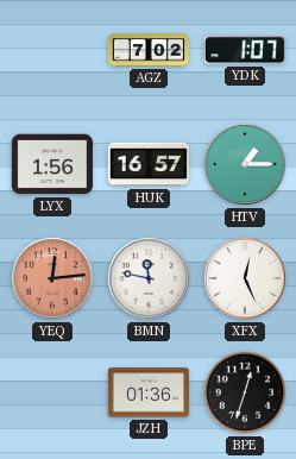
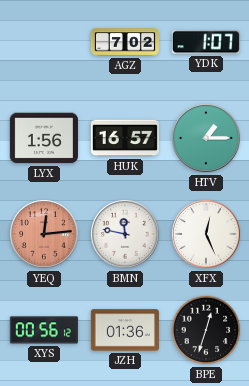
XYS: none -> 00:56
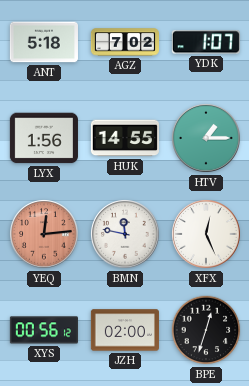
ANT: none -> 5:18
HUK: 16:57 -> 14:55
JZH: 01:36 -> 02:00
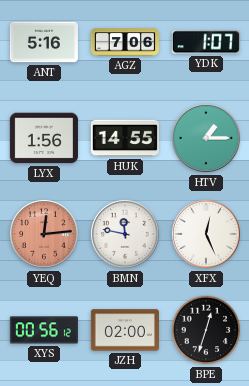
ANT: 5:18 -> 5:16
AGZ: 7:02 -> 7:06
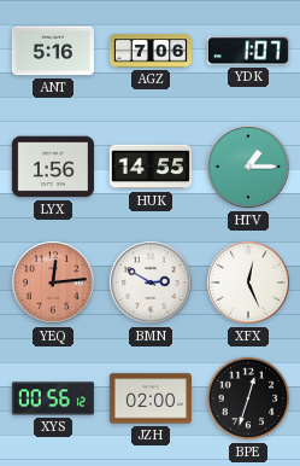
BMN: 11:47 -> 2:50
